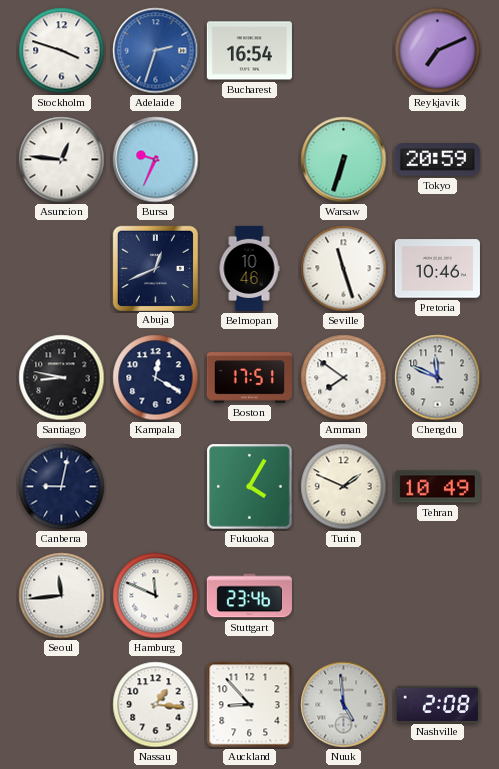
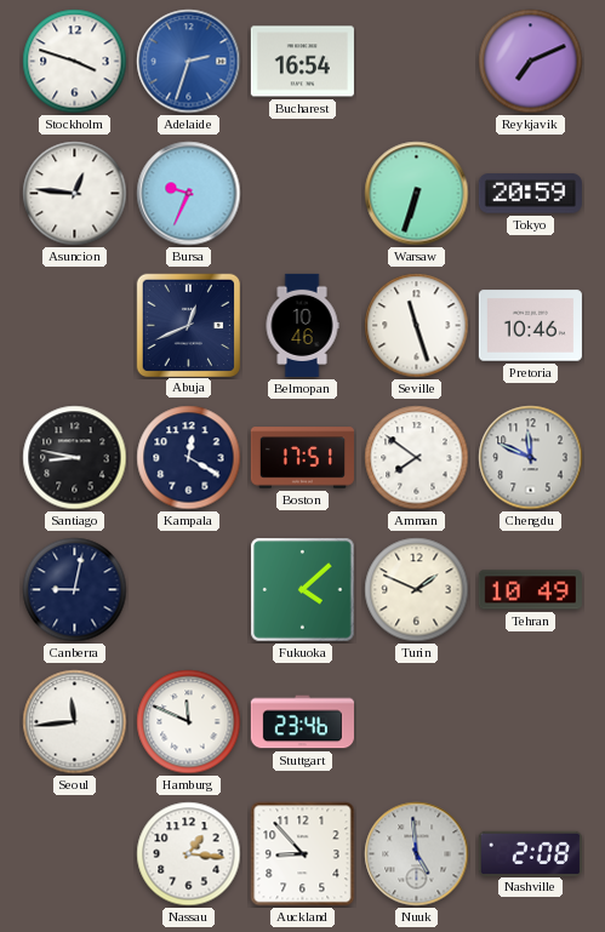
Fukuoka: 4:05 -> 4:08
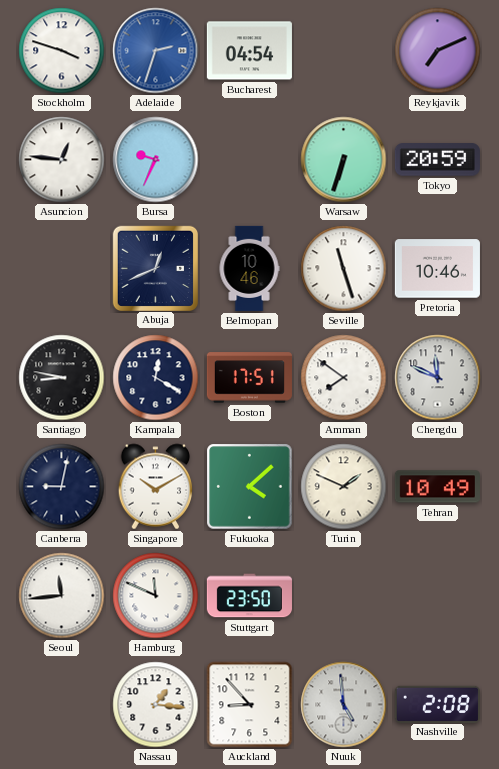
Bucharest: 16:54 -> 04:54
Singapore: none -> 10:10
Stuttgart: 23:46 -> 23:50
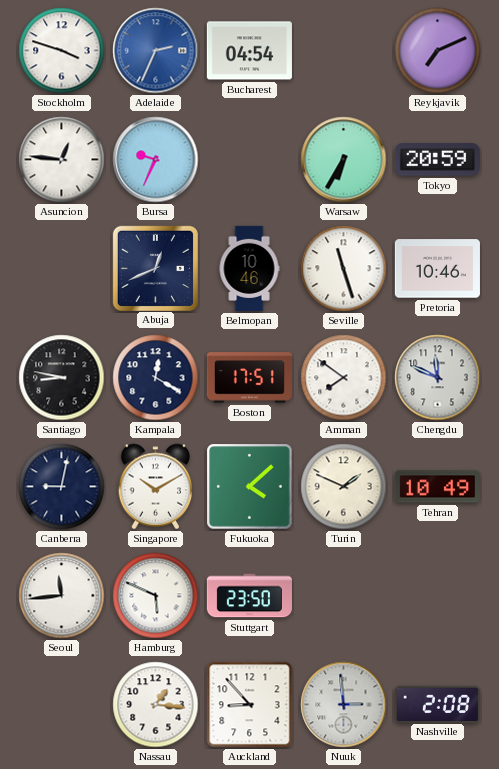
Adelaide: 2:33 -> 2:34
Warsaw: 6:33 -> 6:35
Hamburg: 11:49 -> 5:49
Nuuk: 4:59 -> 2:59
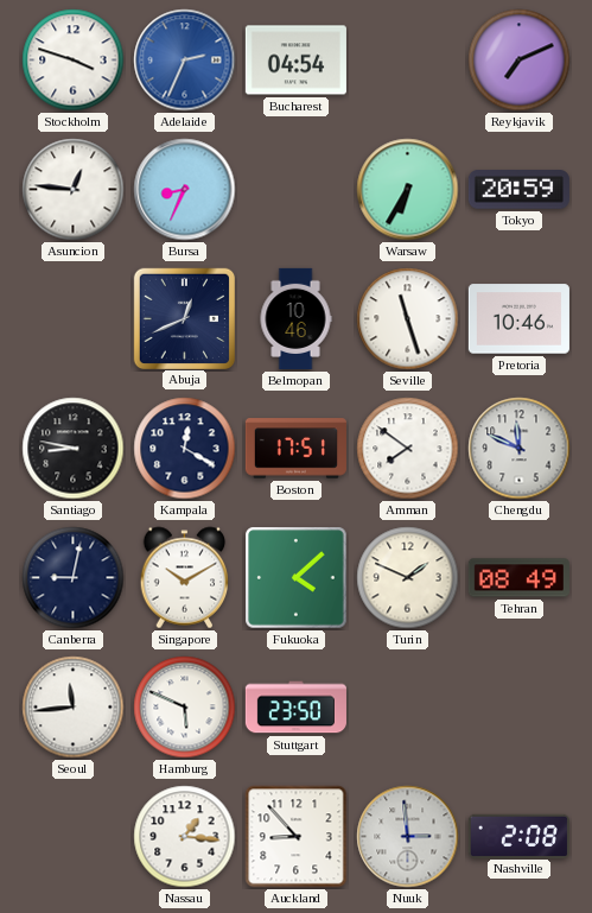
Bursa: 9:34 -> 8:34
Tehran: 10:49 -> 08:49
